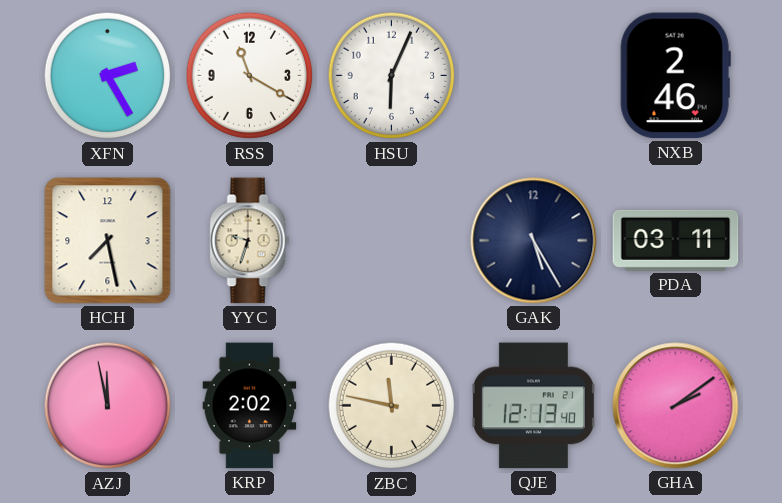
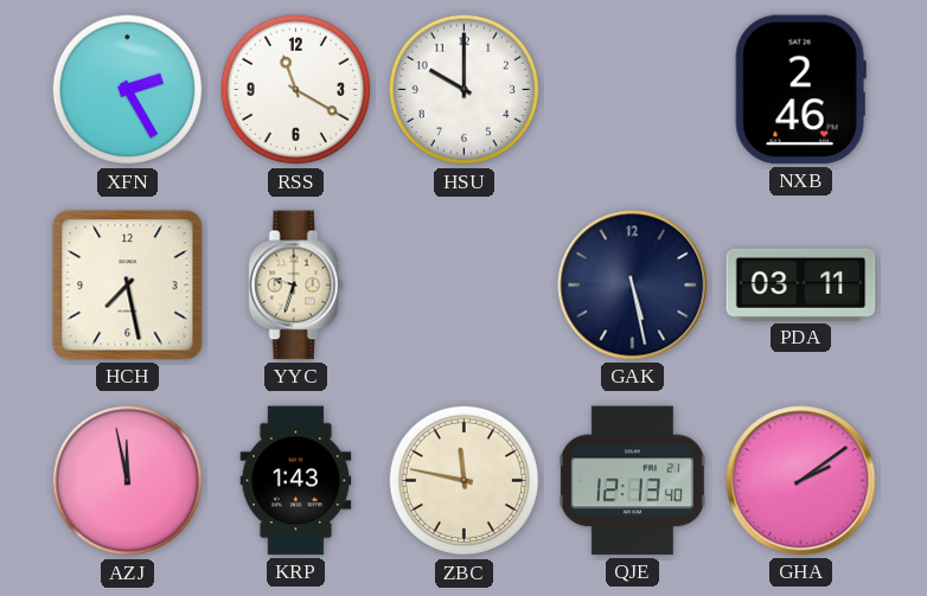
HSU: 6:04 -> 10:00
GAK: 5:25 -> 5:28
KRP: 2:02 -> 1:43
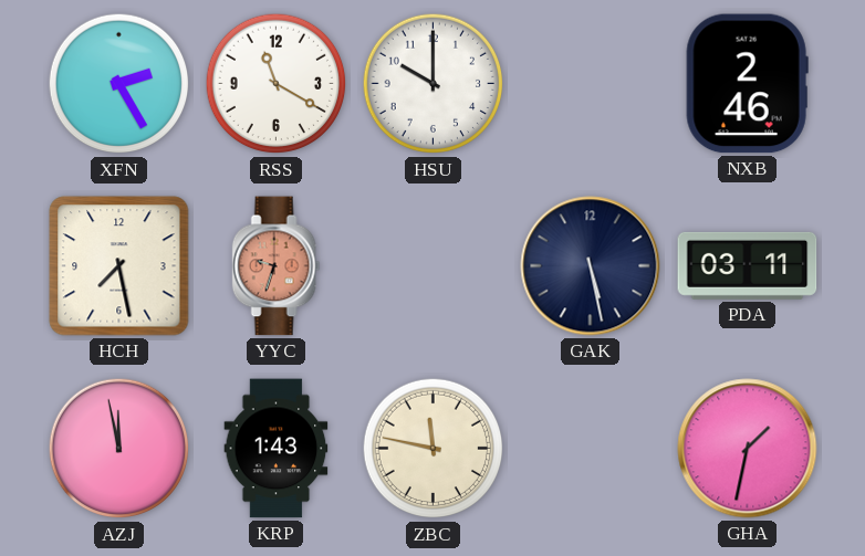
YYC dial: cream -> salmon
QJE: 12:13 -> none
GHA: 2:09 -> 1:32
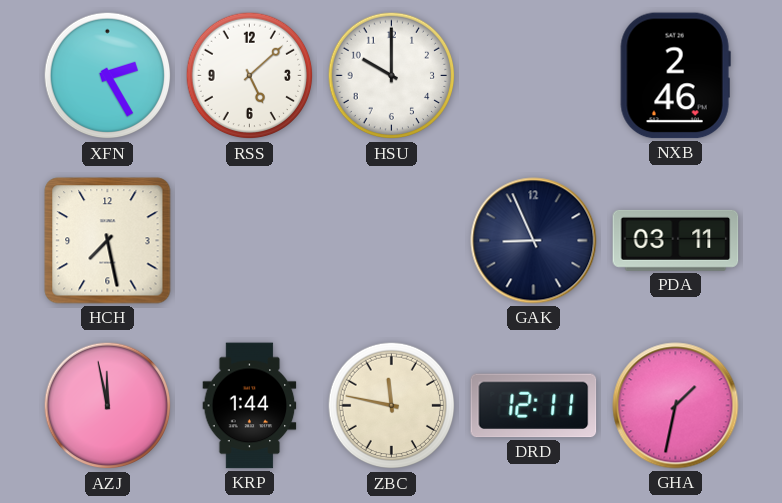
RSS: 11:20 -> 5:08
YYC: 9:33 -> none
GAK: 5:28 -> 8:56
KRP: 1:43 -> 1:44
DRD: none -> 12:11
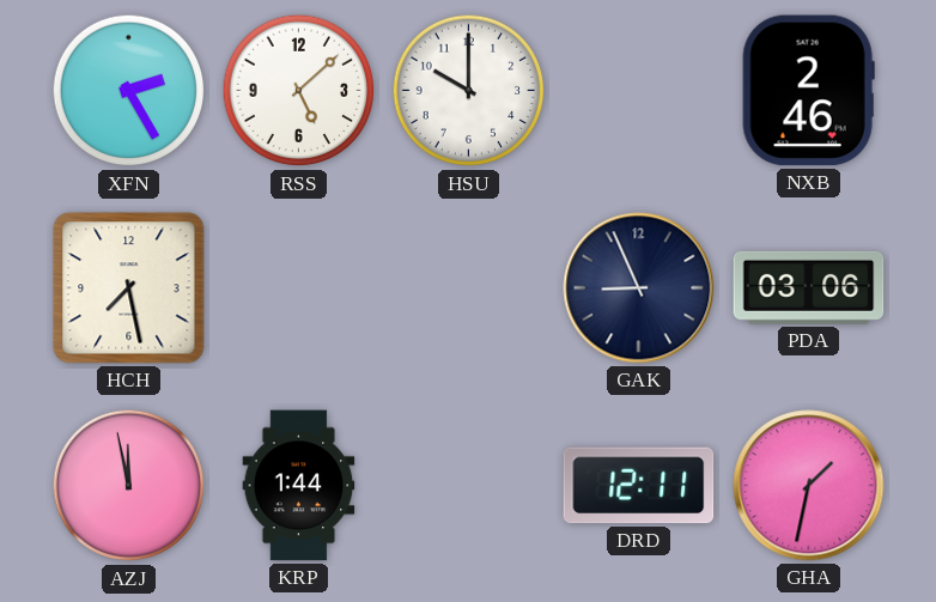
PDA: 03:11 -> 03:06
ZBC: 11:47 -> none
